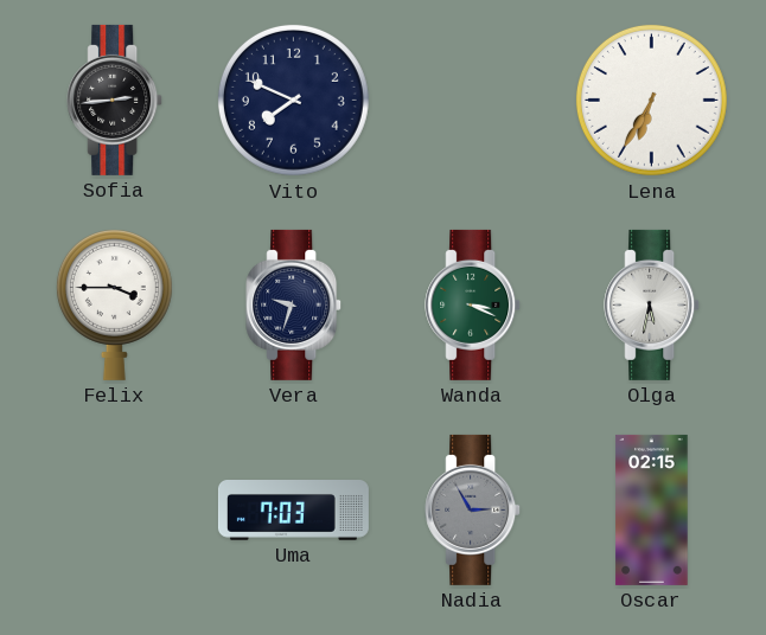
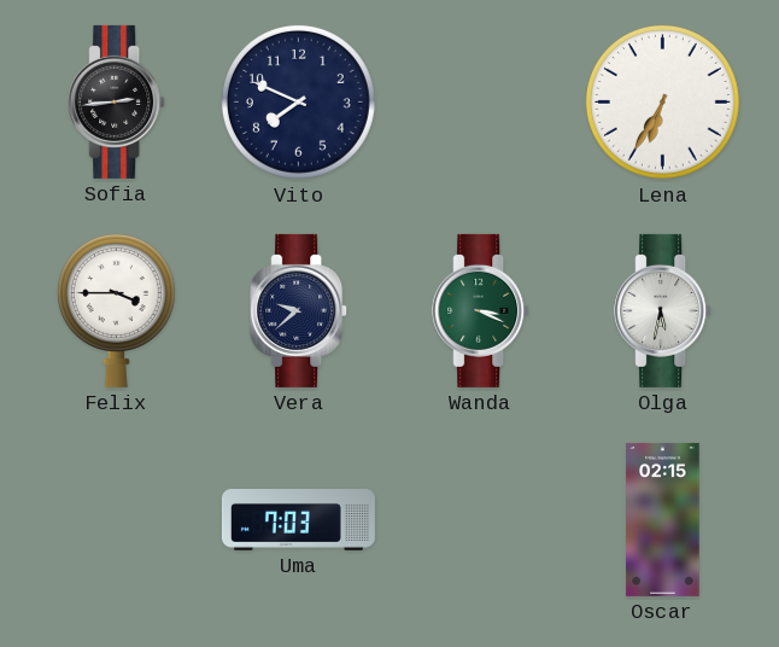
Vera: 9:33 -> 9:38
Nadia: 2:55 -> none
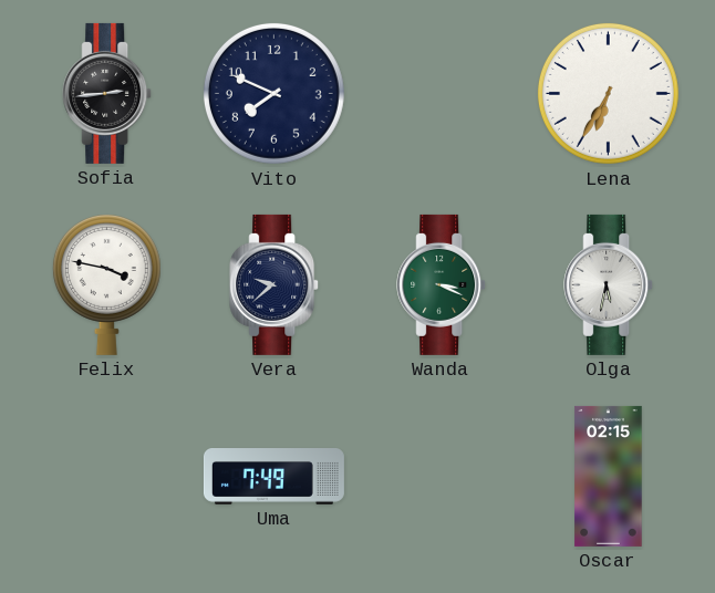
Felix: 3:45 -> 3:47
Uma: 7:03 -> 7:49
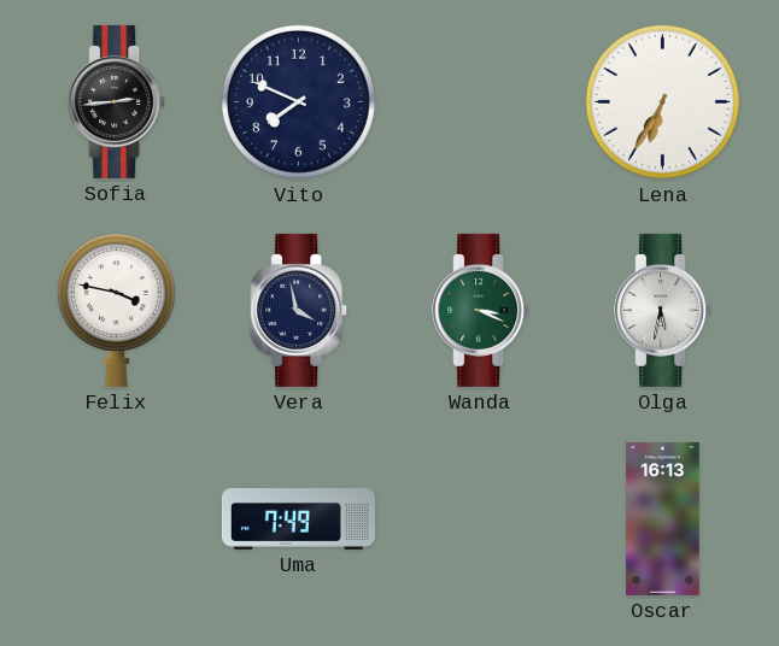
Vera: 9:38 -> 3:58
Oscar: 02:15 -> 16:13
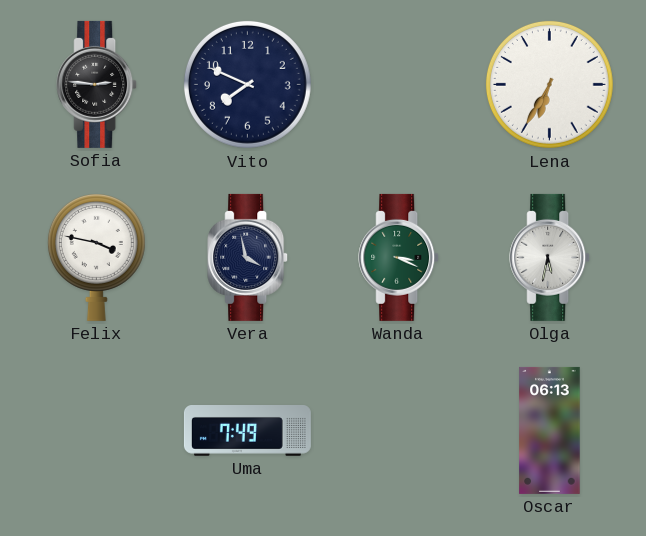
Sofia: 2:44 -> 2:46
Oscar: 16:13 -> 06:13
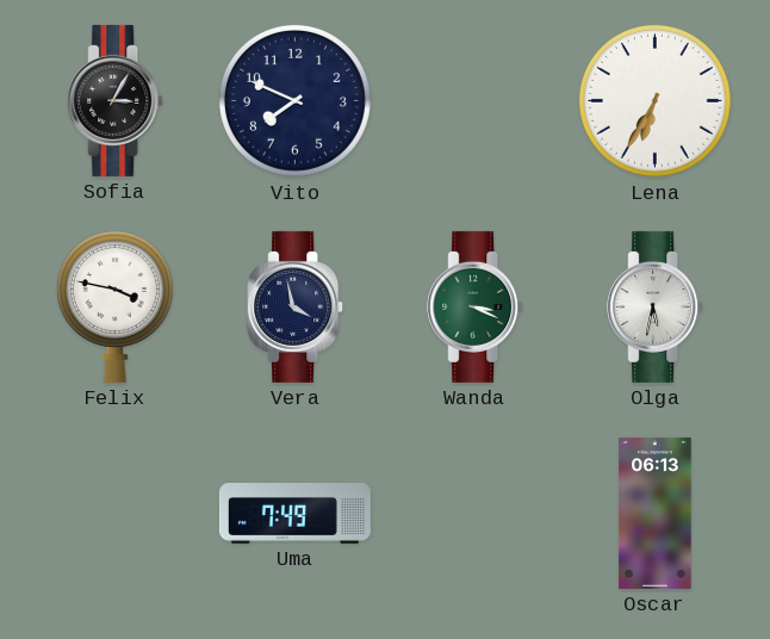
Sofia: 2:46 -> 3:05
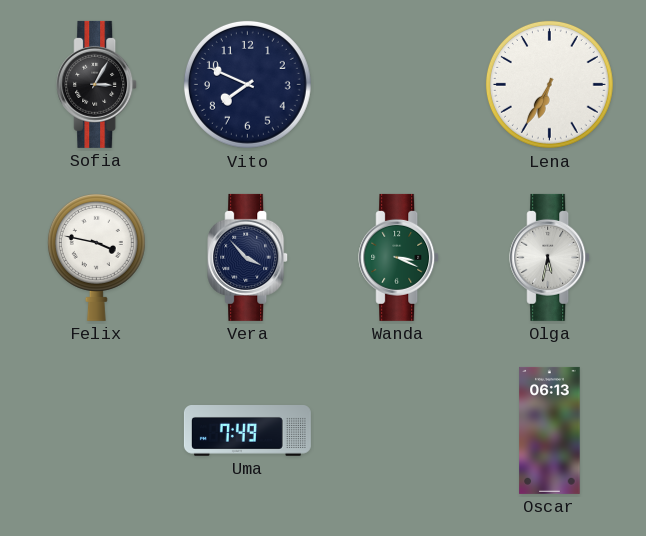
Vera: 3:58 -> 3:53
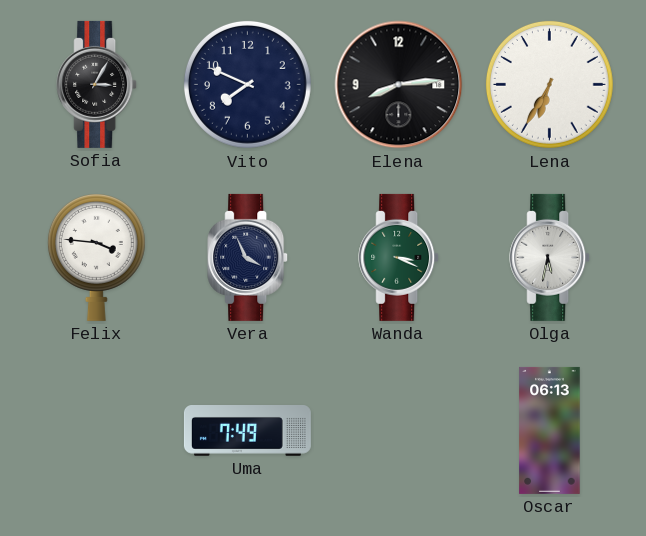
Elena: none -> 8:14
Felix: 3:47 -> 3:46
Vera: 3:53 -> 3:56
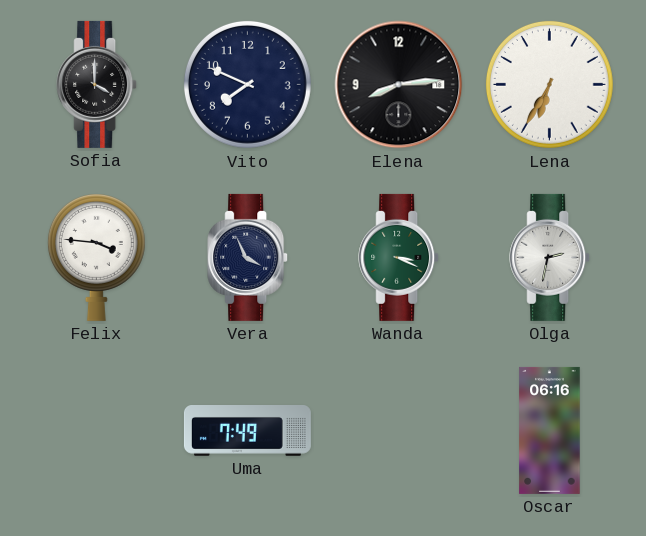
Sofia: 3:05 -> 4:00
Olga: 5:32 -> 2:32
Oscar: 06:13 -> 06:16
